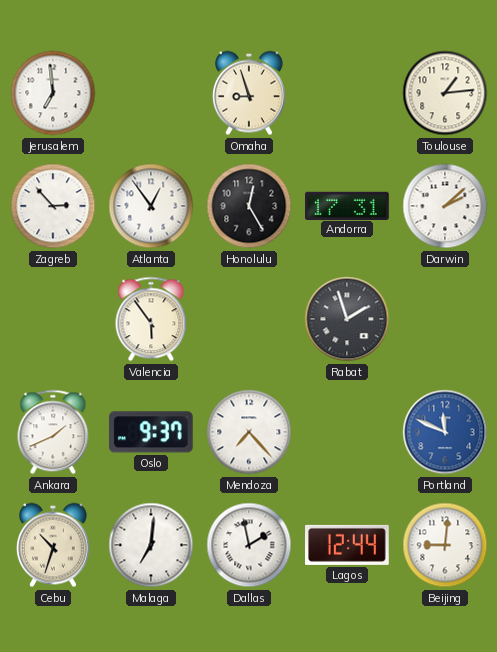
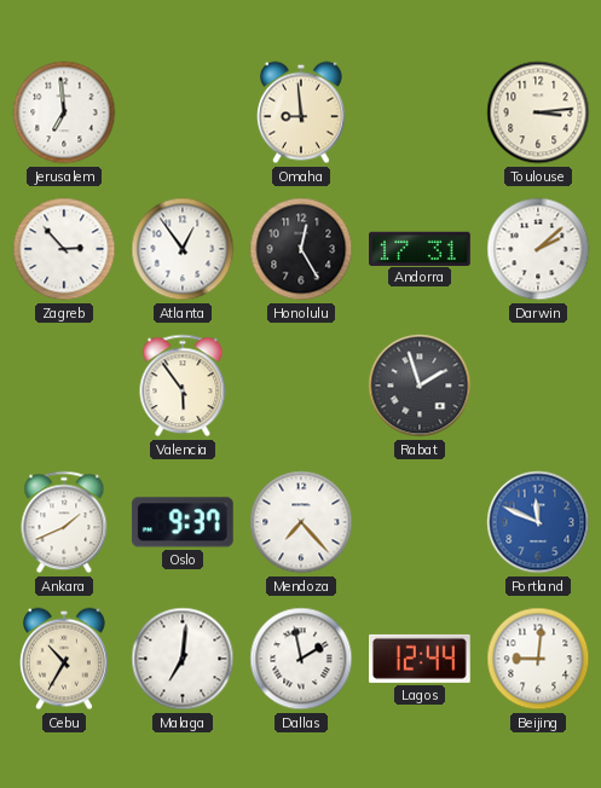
Omaha: 8:57 -> 8:59
Toulouse: 1:14 -> 3:14
Cebu: 10:33 -> 10:35
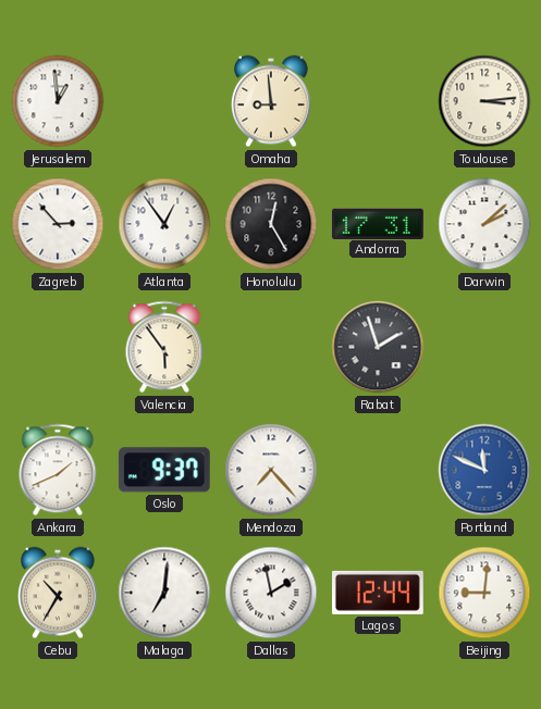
Jerusalem: 6:59 -> 12:59
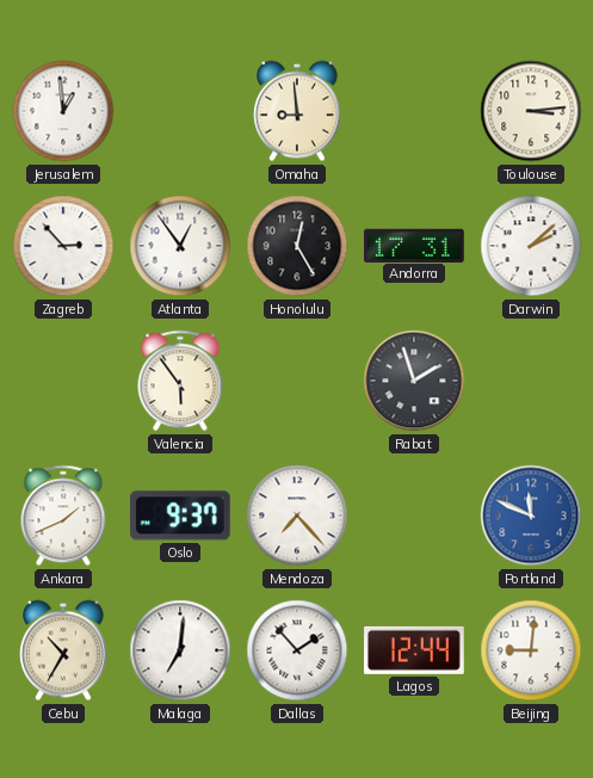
Dallas: 1:58 -> 1:53
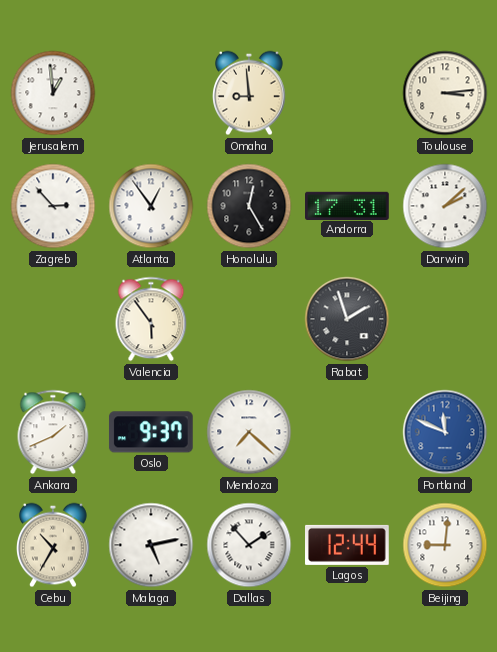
Mendoza: 7:23 -> 7:22
Malaga: 7:01 -> 5:13
